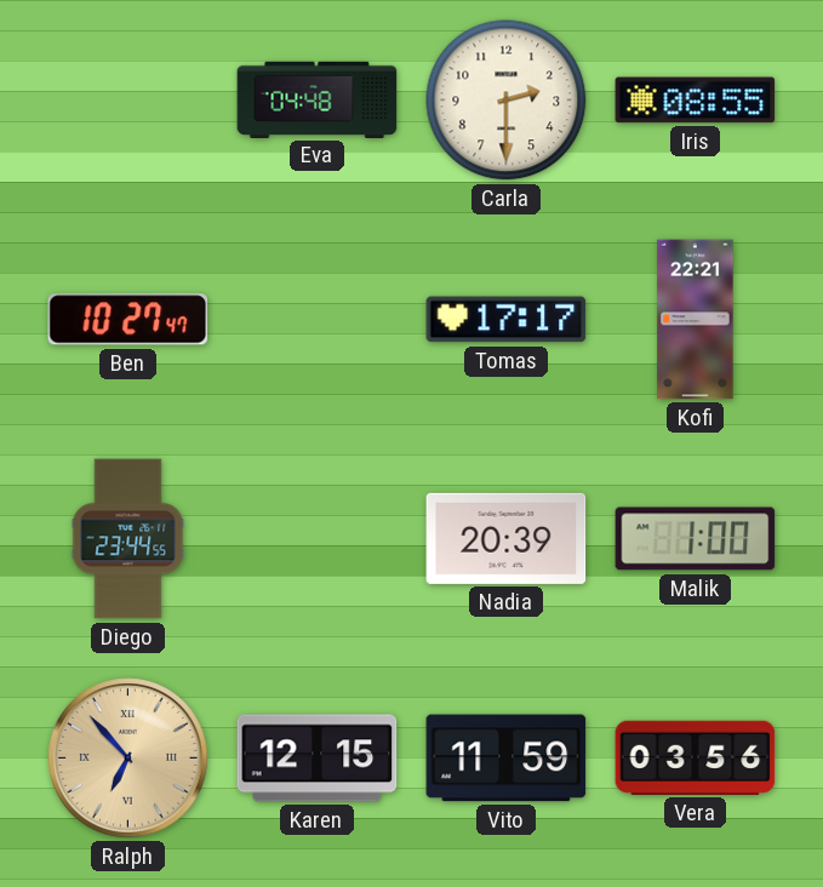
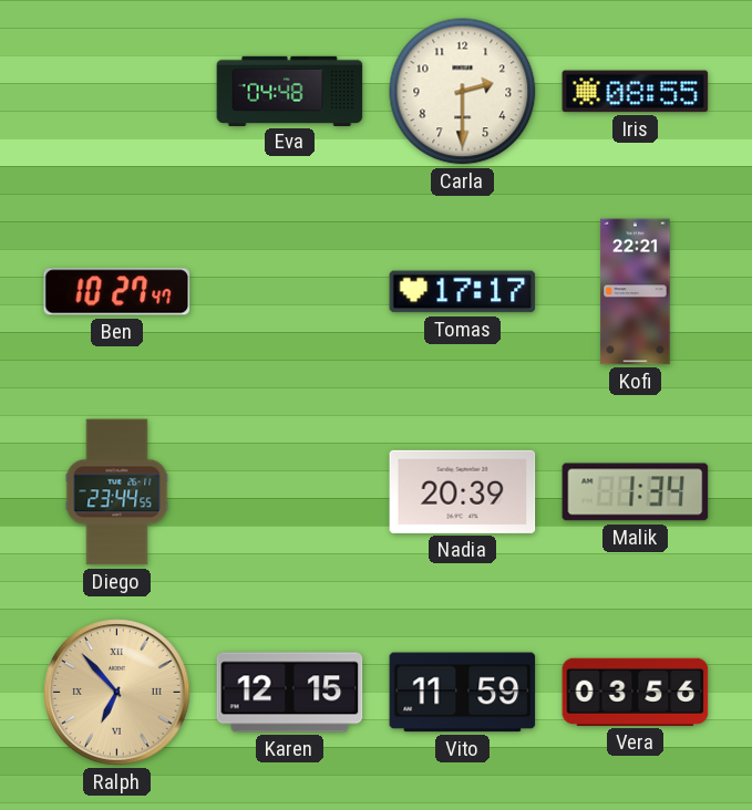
Malik: 1:00 -> 1:34
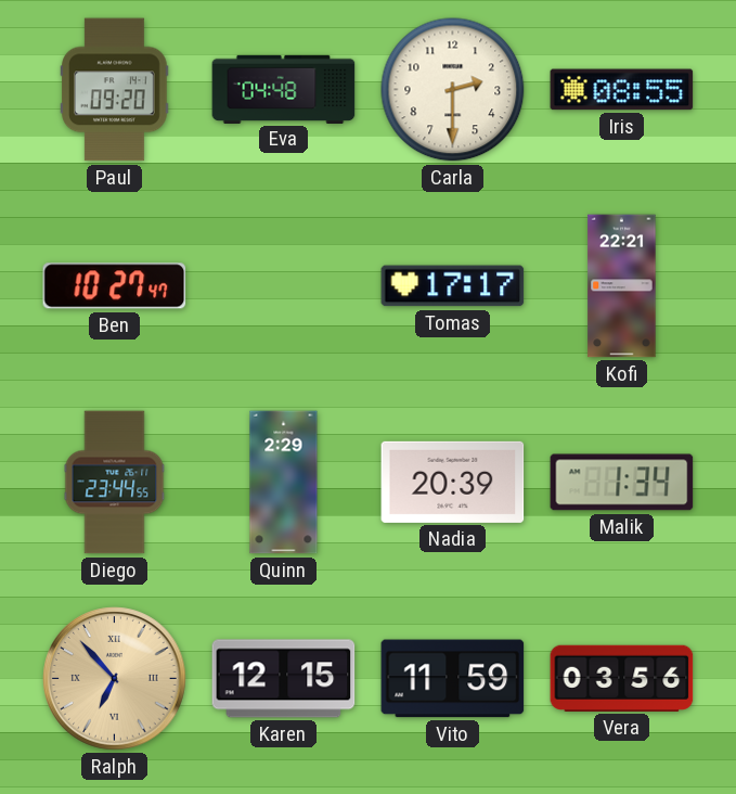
Paul: none -> 09:20
Quinn: none -> 2:29
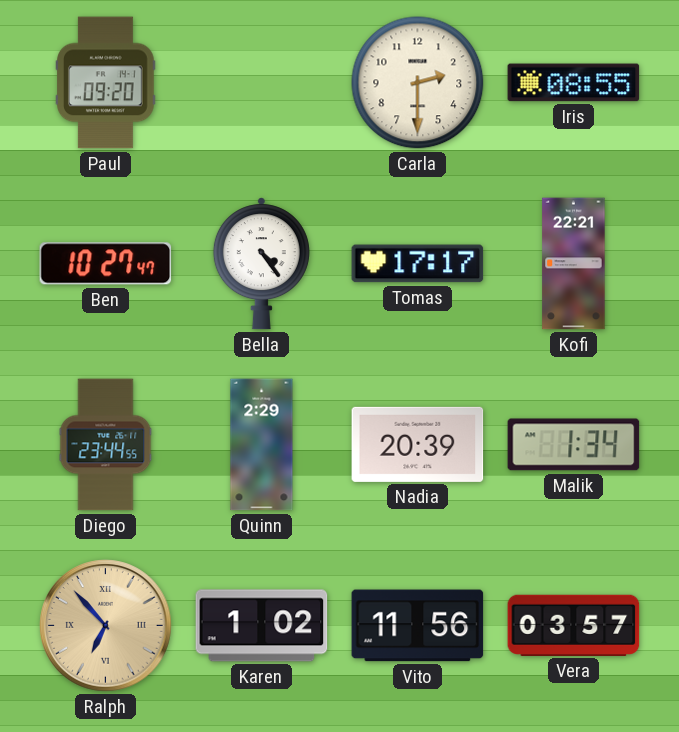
Eva: 04:48 -> none
Bella: none -> 4:24
Karen: 12:15 -> 1:02
Vito: 11:59 -> 11:56
Vera: 03:56 -> 03:57
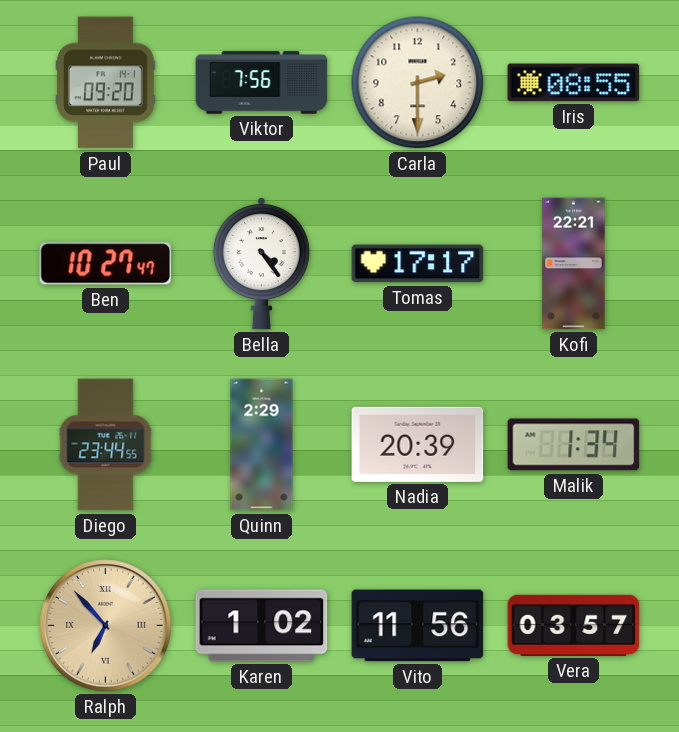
Viktor: none -> 7:56
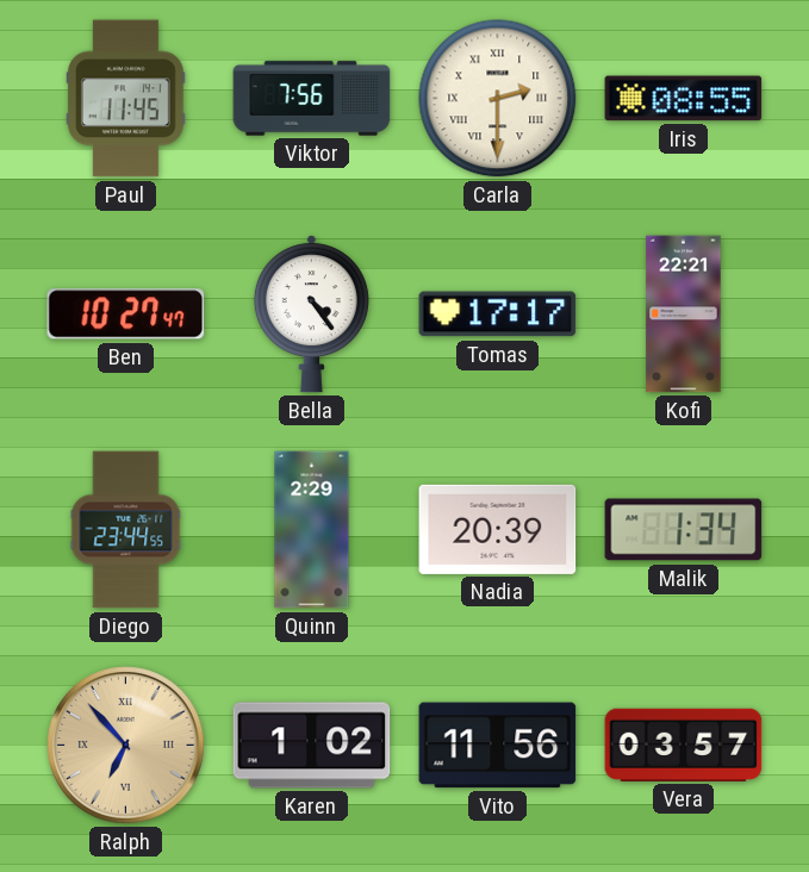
Paul: 09:20 -> 11:45
Carla numerals: Arabic -> Roman
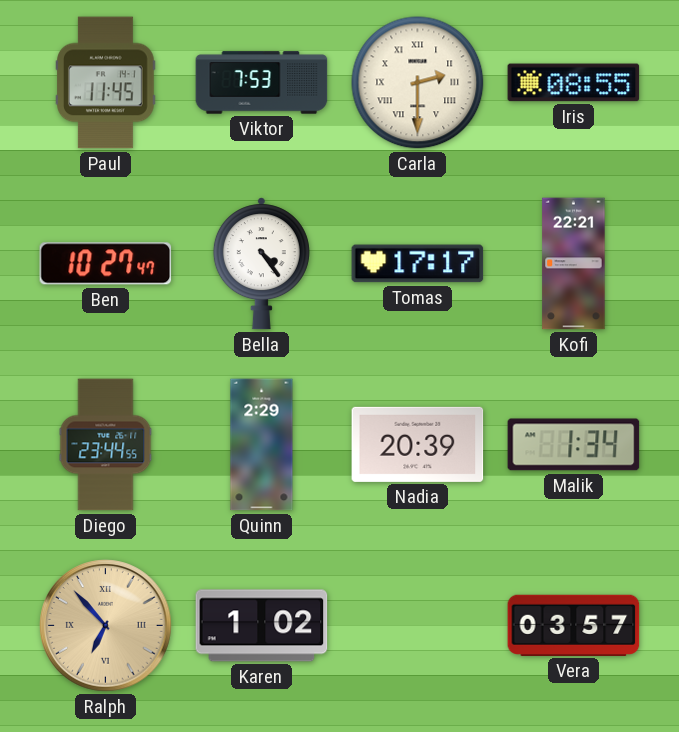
Viktor: 7:56 -> 7:53
Vito: 11:56 -> none
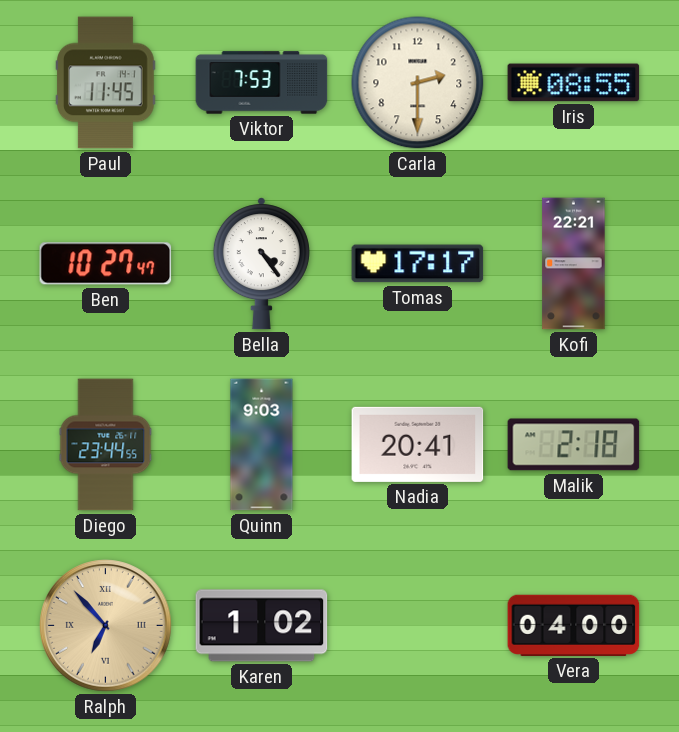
Carla numerals: Roman -> Arabic
Quinn: 2:29 -> 9:03
Nadia: 20:39 -> 20:41
Malik: 1:34 -> 2:18
Vera: 03:57 -> 04:00
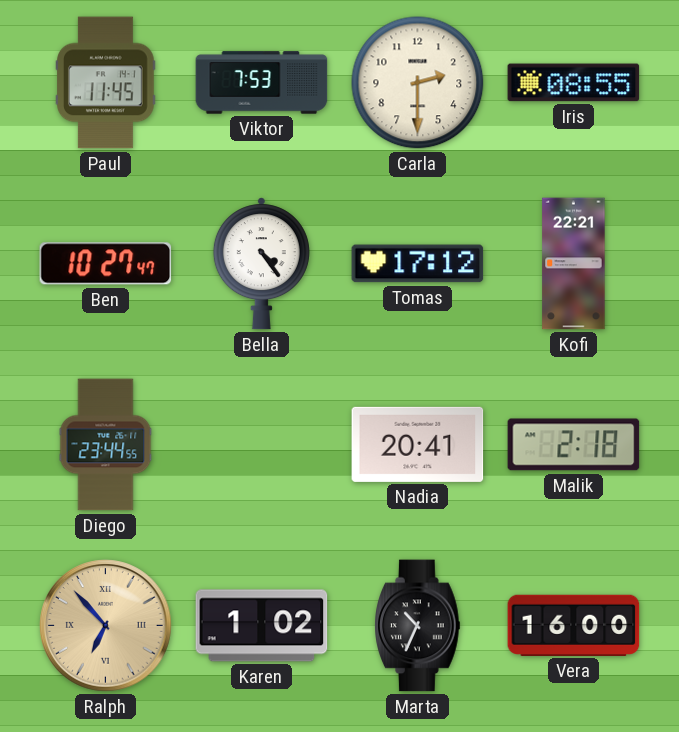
Tomas: 17:17 -> 17:12
Quinn: 9:03 -> none
Marta: none -> 10:34
Vera: 04:00 -> 16:00
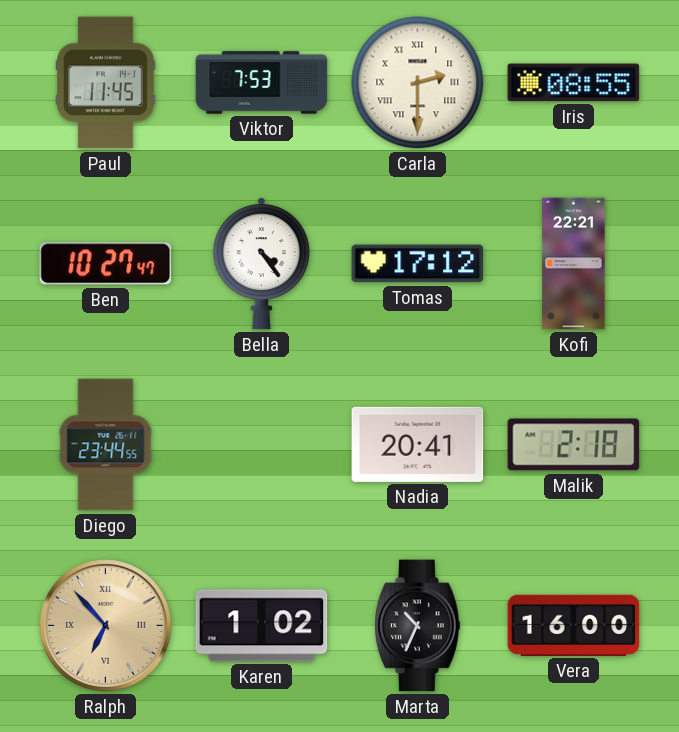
Carla numerals: Arabic -> Roman
